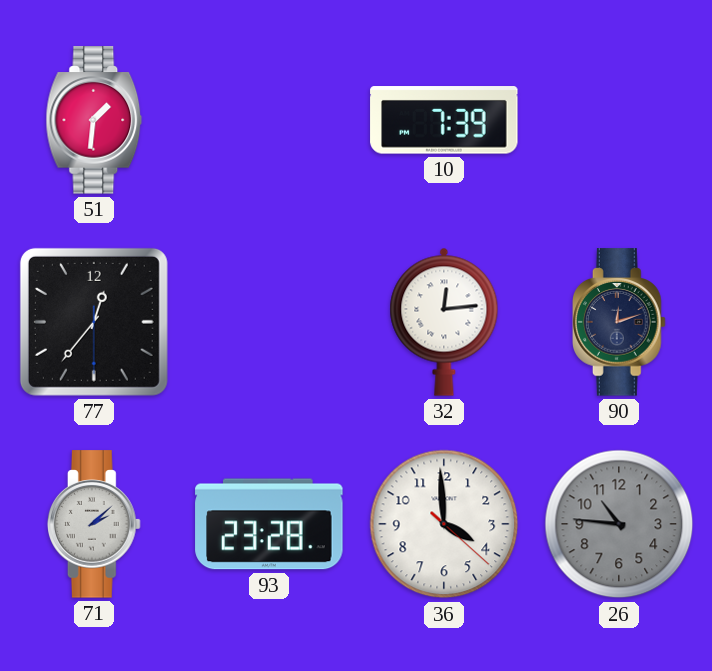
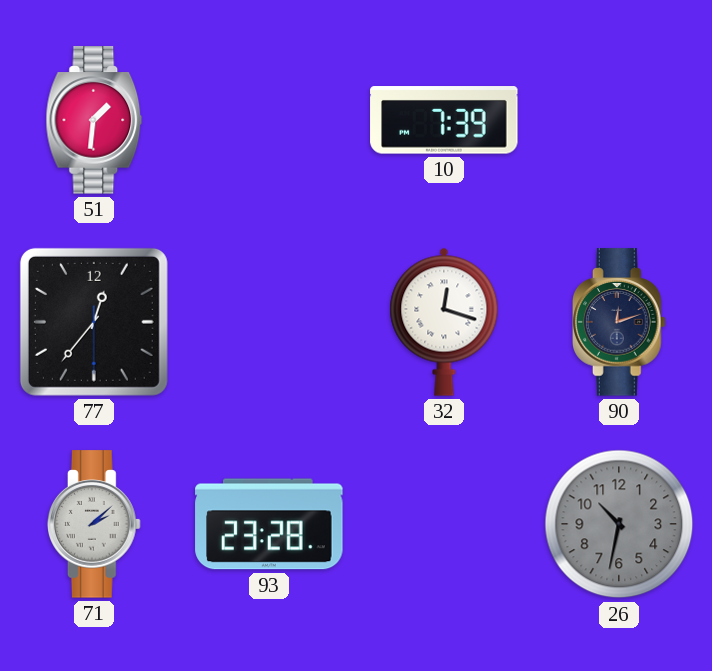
32: 12:14 -> 12:18
36: 3:59 -> none
26: 10:46 -> 10:32
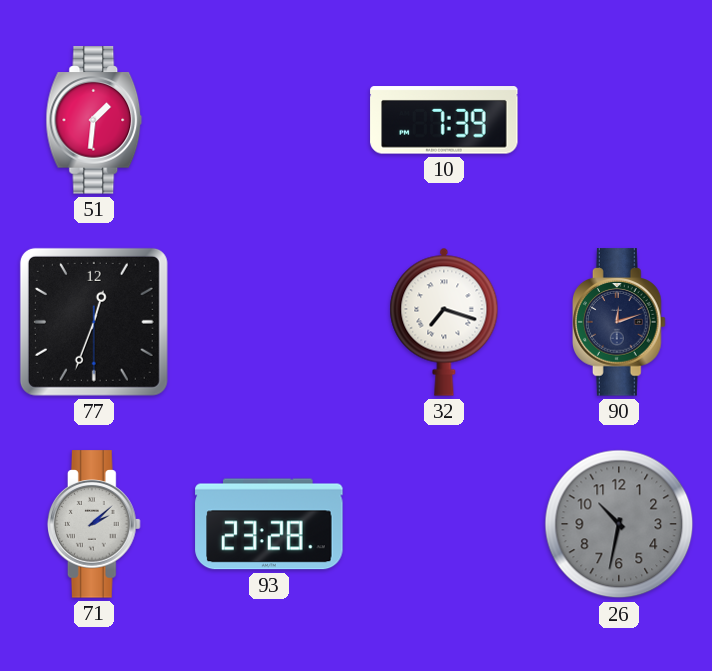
77: 12:36 -> 12:33
32: 12:18 -> 7:18
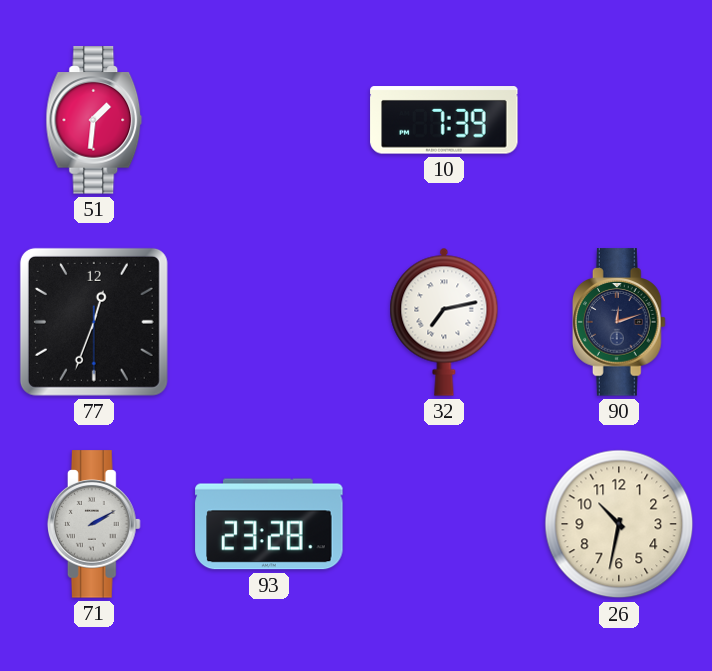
32: 7:18 -> 7:13
71: 2:08 -> 2:10
26 dial: grey -> cream
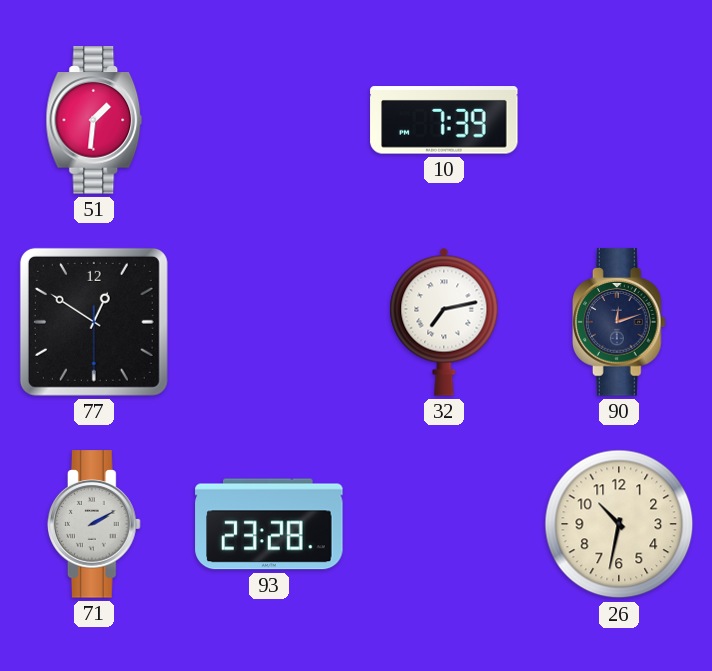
77: 12:33 -> 12:50
